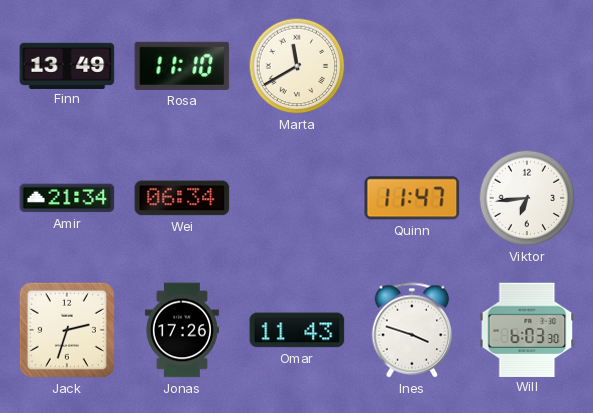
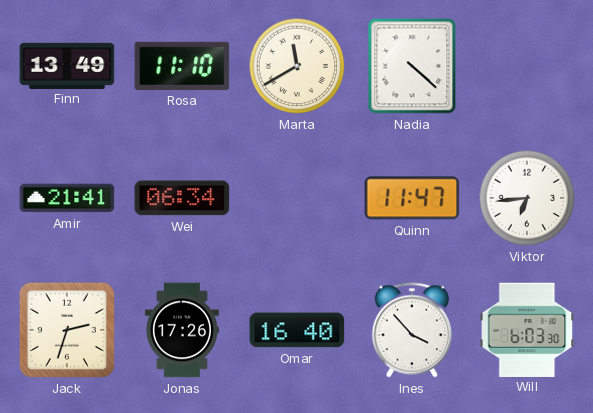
Nadia: none -> 4:22
Amir: 21:34 -> 21:41
Omar: 11:43 -> 16:40
Ines: 3:48 -> 3:53
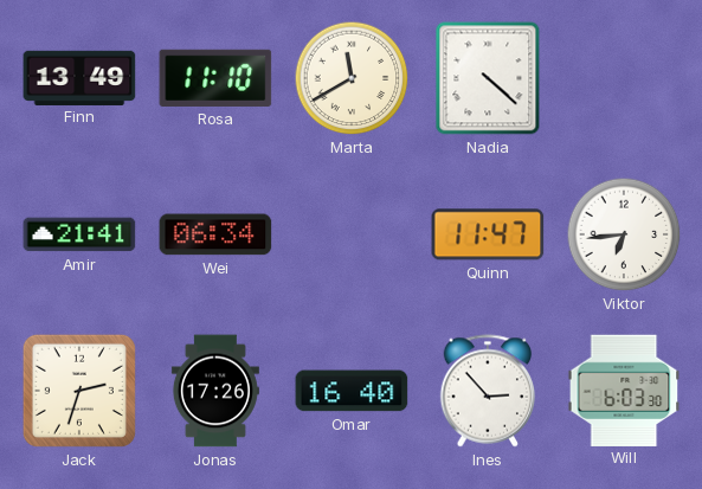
Ines: 3:53 -> 2:53
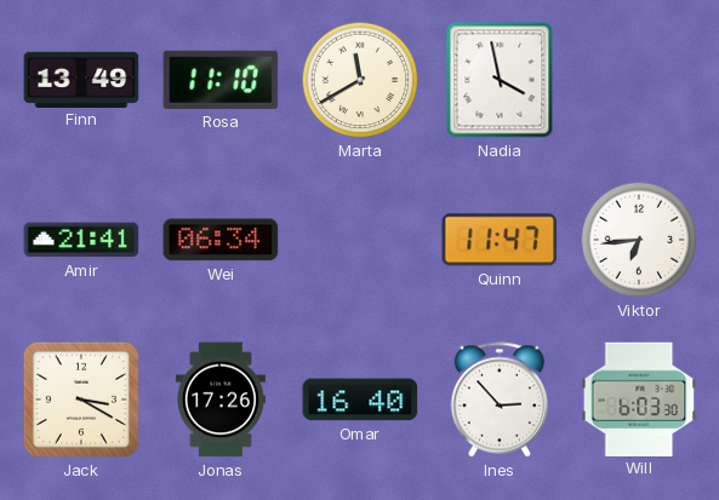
Nadia: 4:22 -> 3:58
Jack: 2:33 -> 3:20
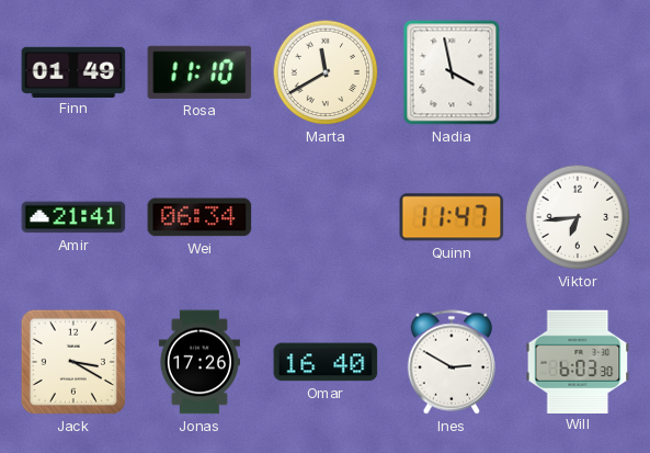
Finn: 13:49 -> 01:49
Ines: 2:53 -> 2:50
